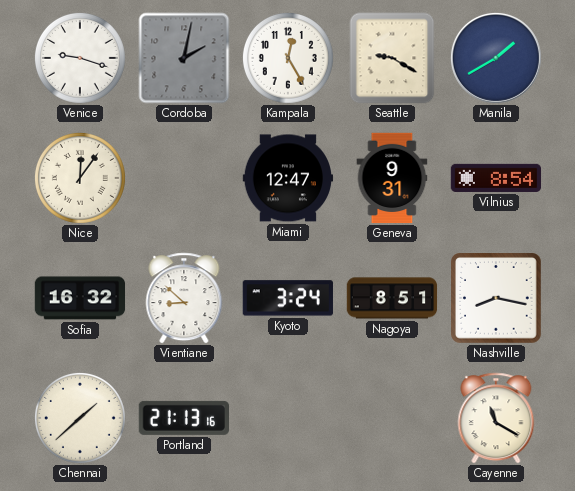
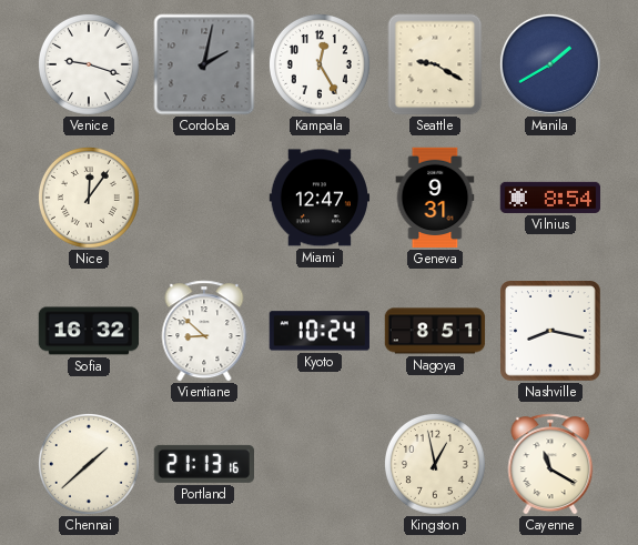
Kyoto: 3:24 -> 10:24
Kingston: none -> 12:58
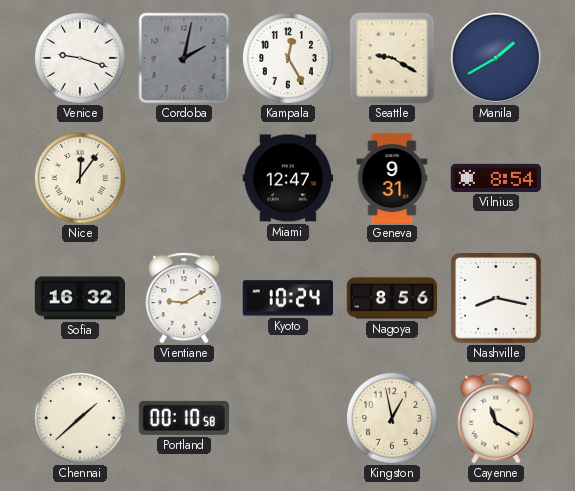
Vientiane: 8:52 -> 9:10
Nagoya: 8:51 -> 8:56
Portland: 21:13 -> 00:10
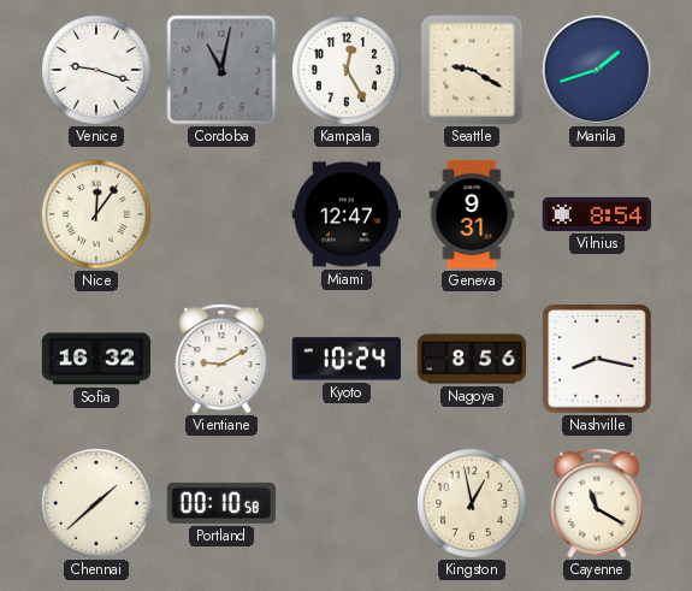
Cordoba: 2:02 -> 11:02
Manila: 1:40 -> 1:42
